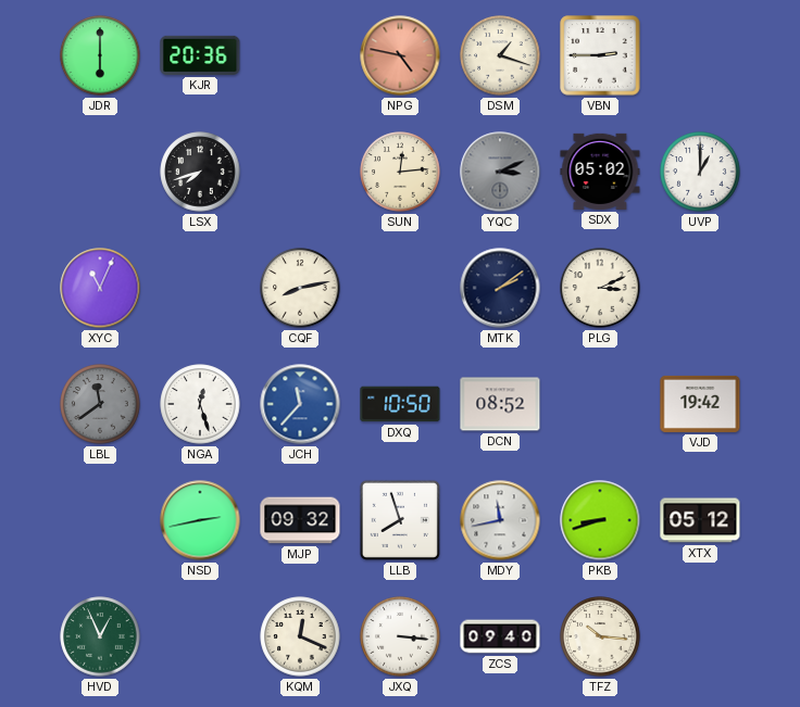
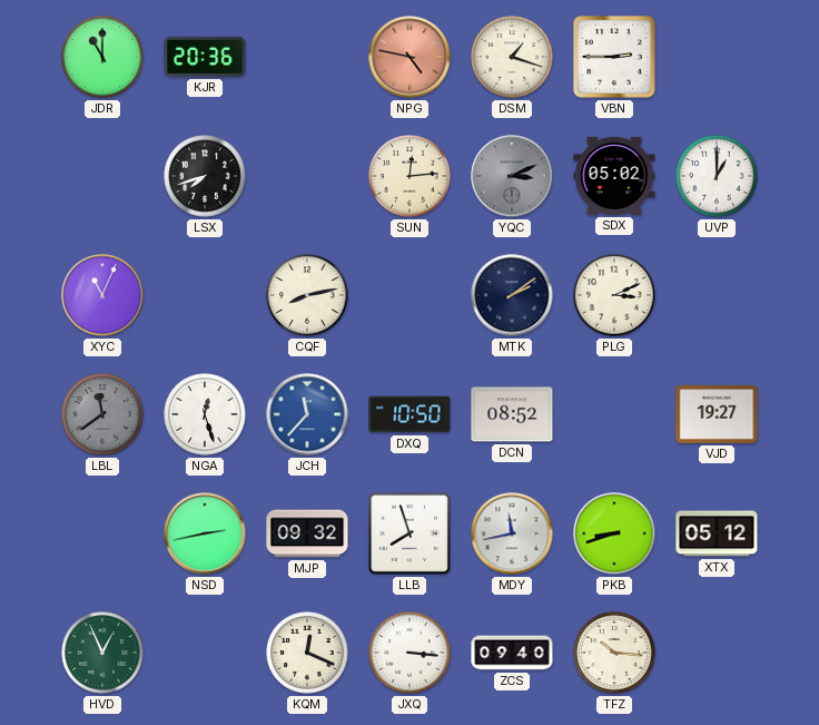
JDR: 6:00 -> 11:00
VJD: 19:42 -> 19:27
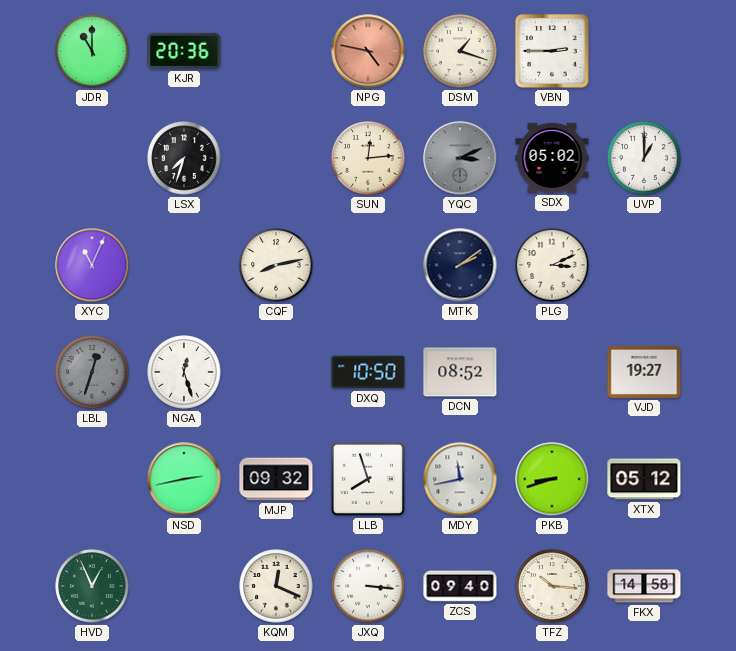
LSX: 7:42 -> 7:33
LBL: 11:39 -> 12:33
JCH: 11:37 -> none
FKX: none -> 14:58
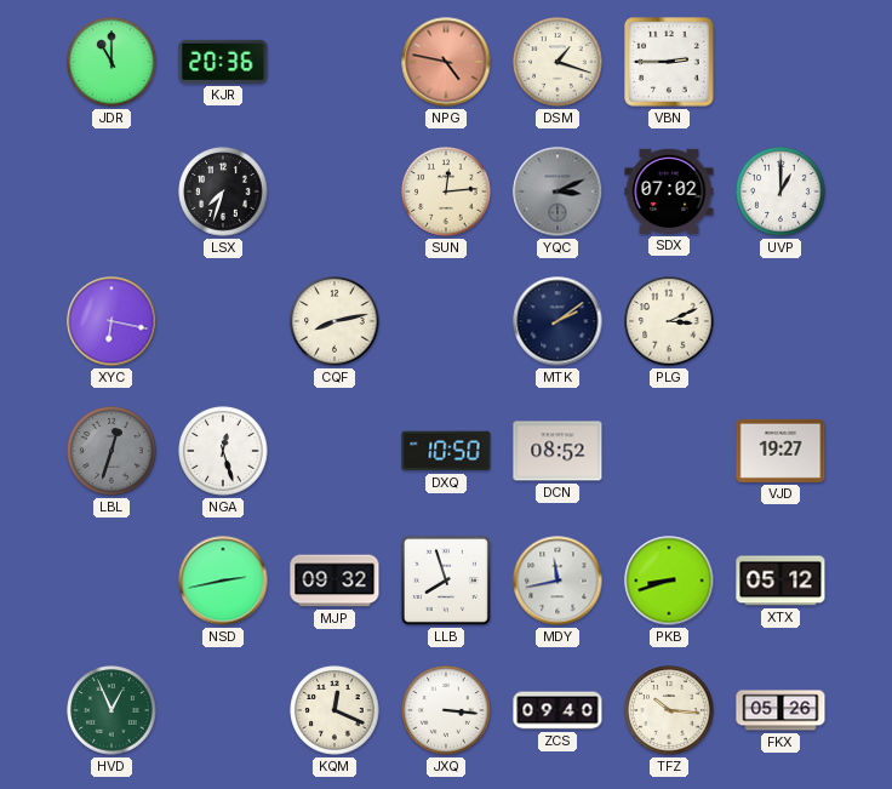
SDX: 05:02 -> 07:02
XYC: 11:04 -> 6:17
FKX: 14:58 -> 05:26
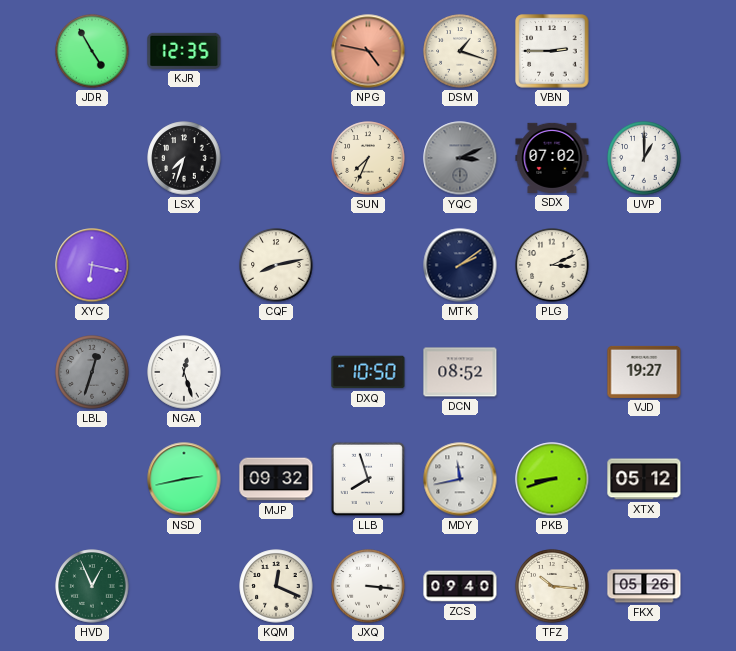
JDR: 11:00 -> 4:55
KJR: 20:36 -> 12:35
SUN: 12:14 -> 7:34
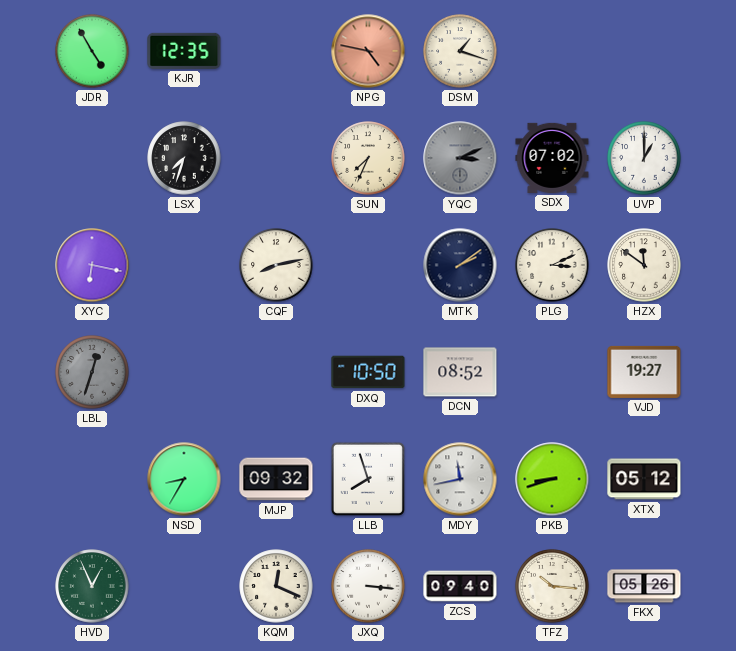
VBN: 2:45 -> none
HZX: none -> 11:51
NGA: 12:27 -> none
NSD: 2:43 -> 8:35
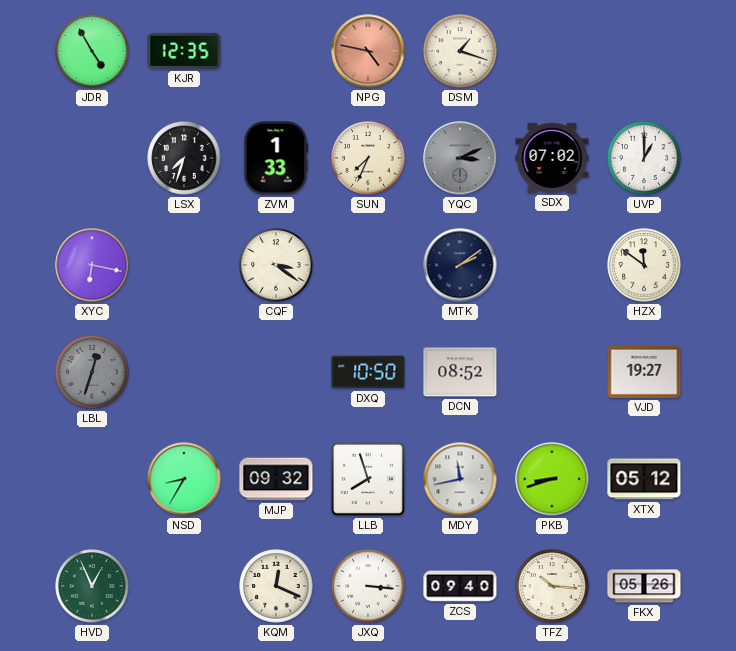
ZVM: none -> 1:33
CQF: 8:13 -> 3:21
PLG: 3:11 -> none
